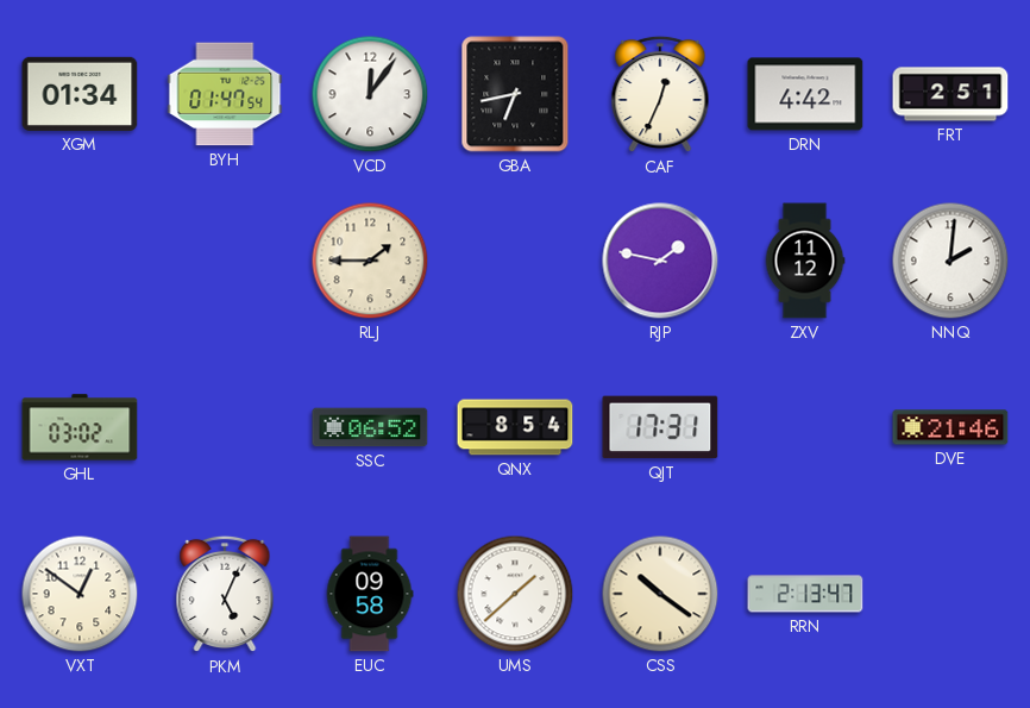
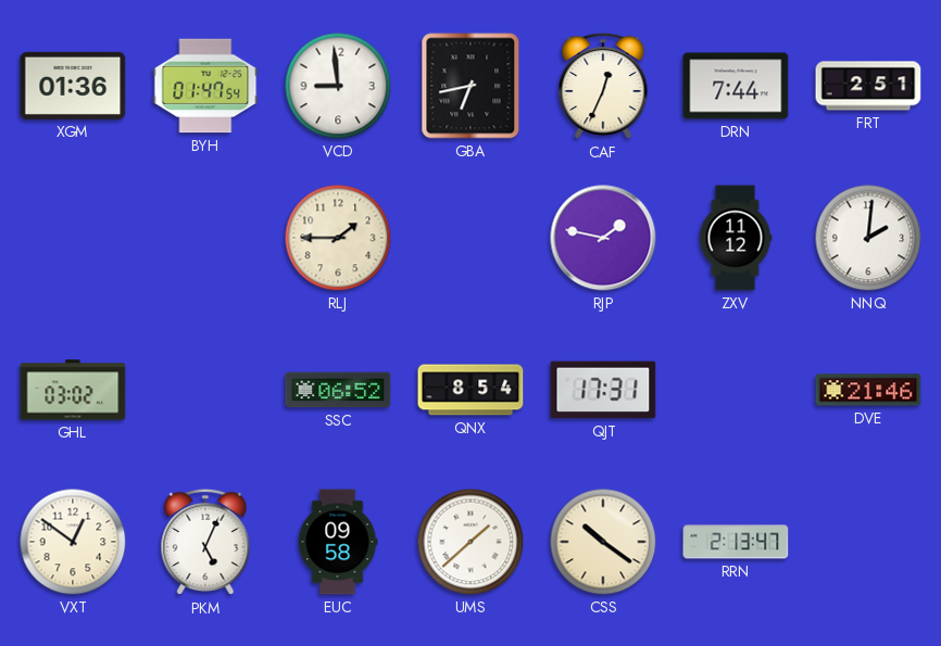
XGM: 01:34 -> 01:36
VCD: 12:06 -> 8:59
DRN: 4:42 -> 7:44
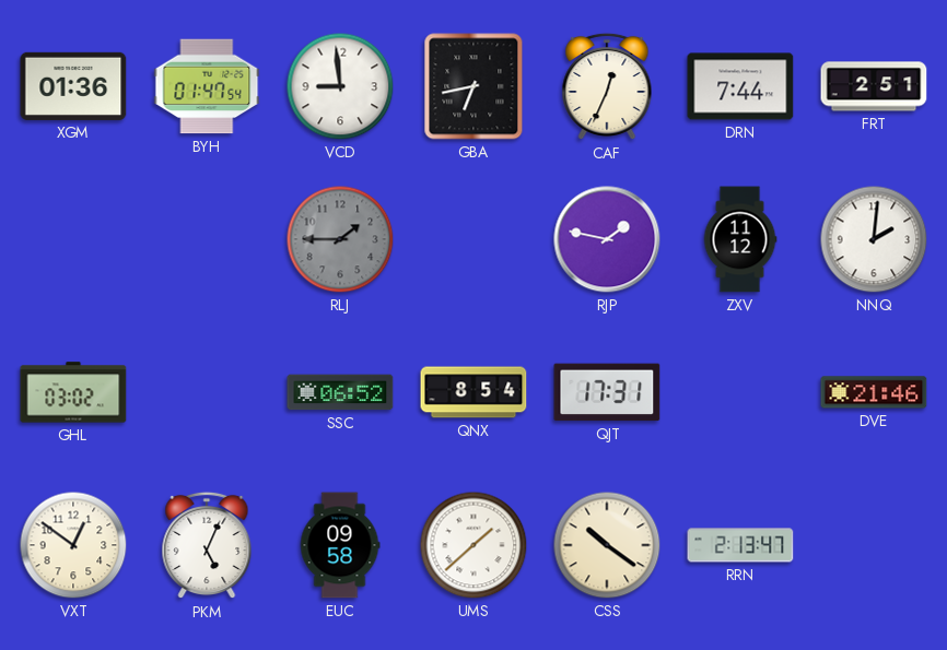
RLJ dial: cream -> grey
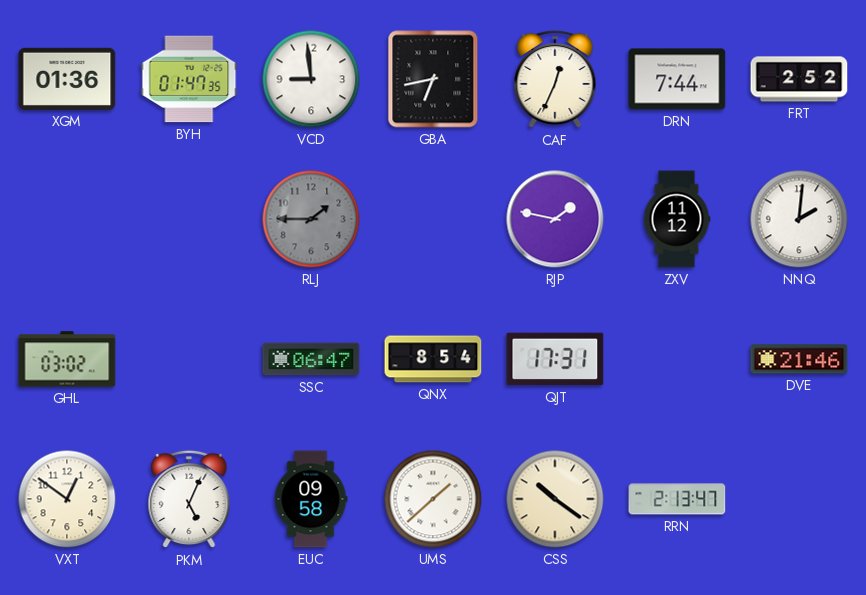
BYH: 01:47:54 -> 01:47:35
FRT: 2:51 -> 2:52
SSC: 06:52 -> 06:47
